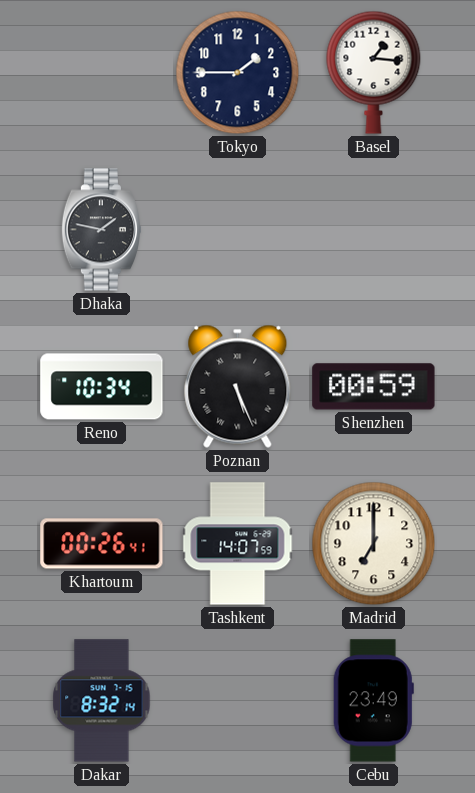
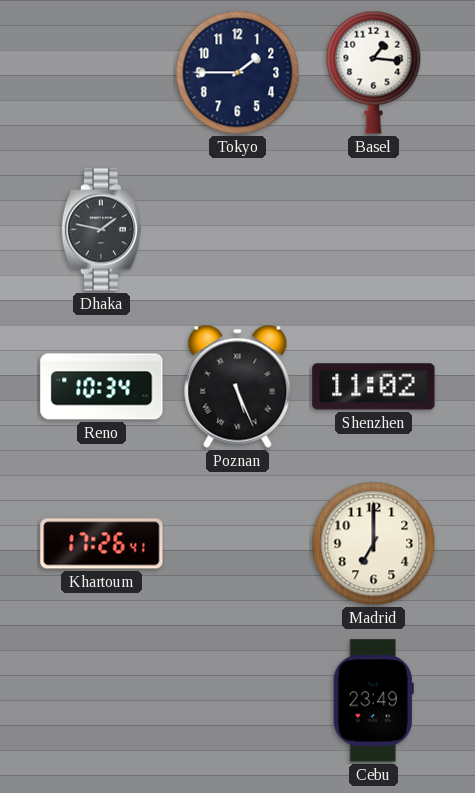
Shenzhen: 00:59 -> 11:02
Khartoum: 00:26 -> 17:26
Tashkent: 14:07 -> none
Dakar: 8:32 -> none
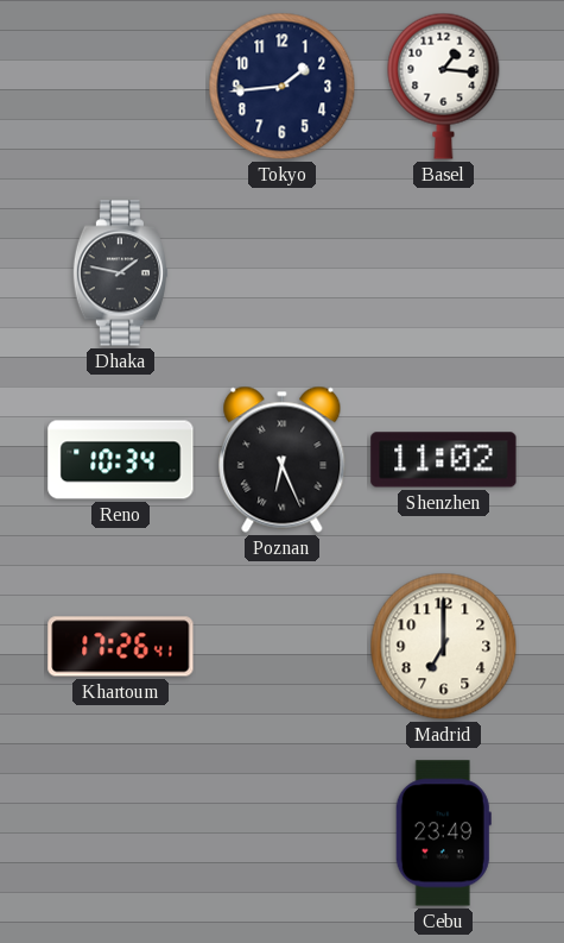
Tokyo: 1:45 -> 1:44
Poznan: 5:26 -> 6:26
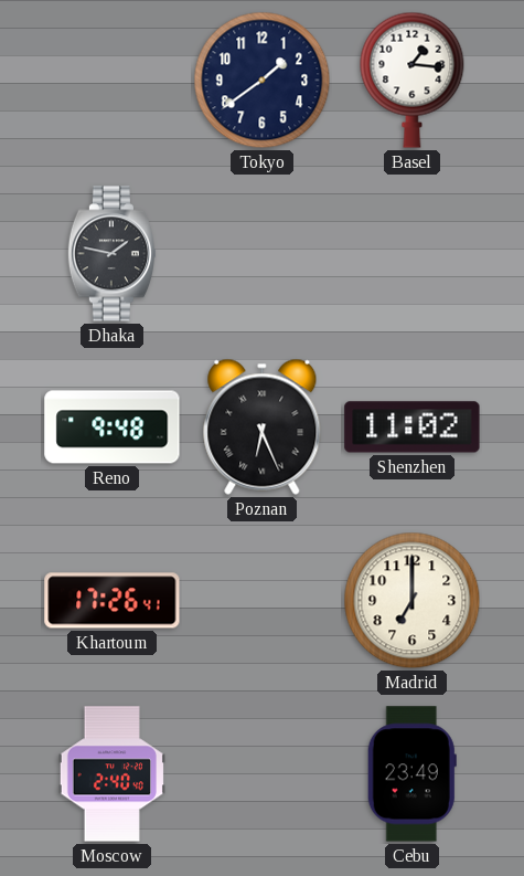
Tokyo: 1:44 -> 1:39
Reno: 10:34 -> 9:48
Moscow: none -> 2:40
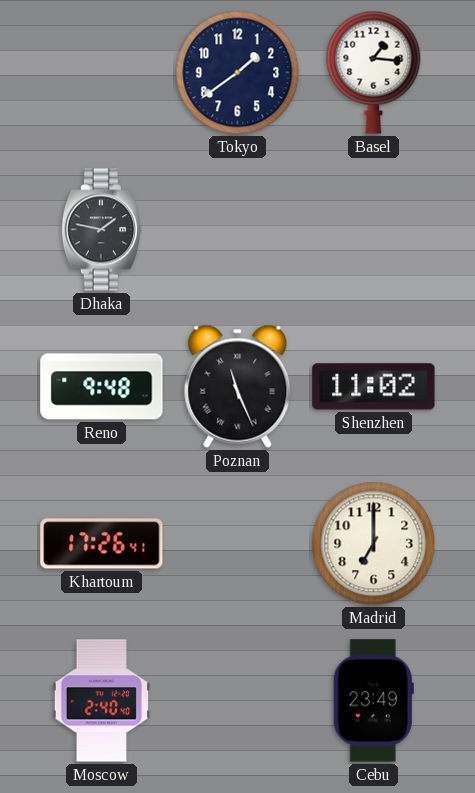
Poznan: 6:26 -> 11:26
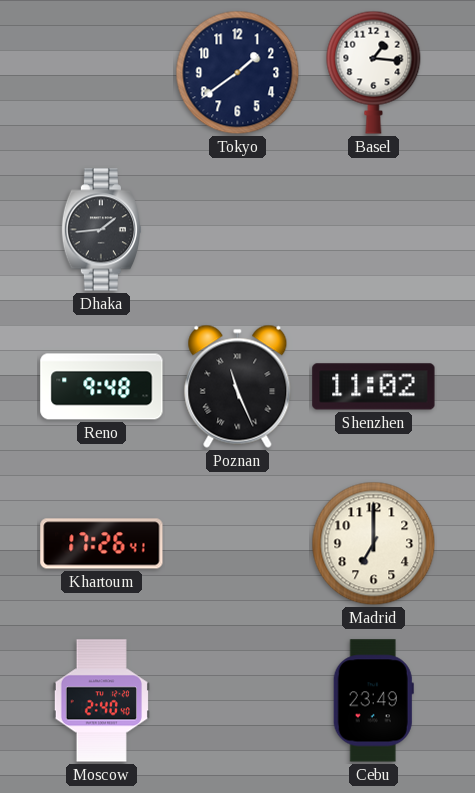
Dhaka: 1:47 -> 1:44
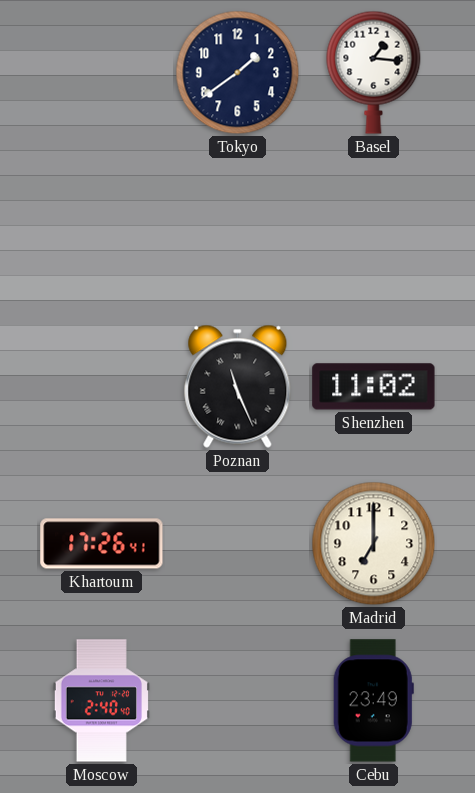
Dhaka: 1:44 -> none
Reno: 9:48 -> none
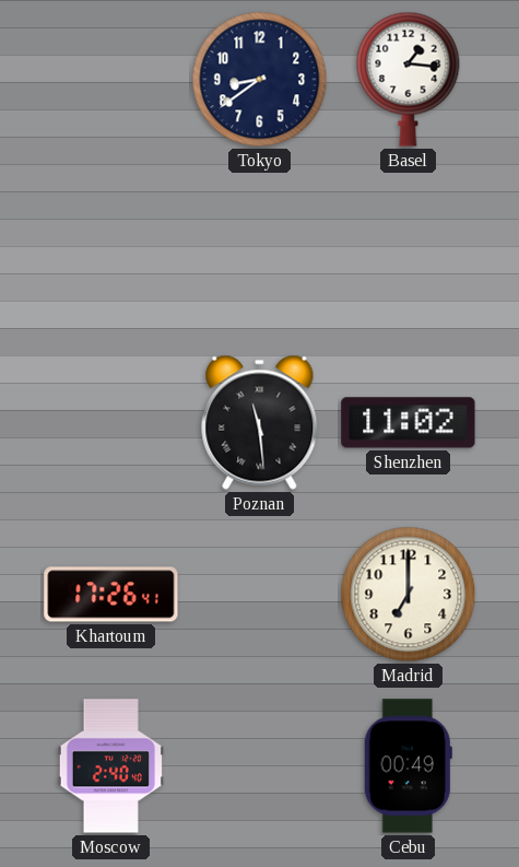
Tokyo: 1:39 -> 8:39
Poznan: 11:26 -> 11:29
Cebu: 23:49 -> 00:49
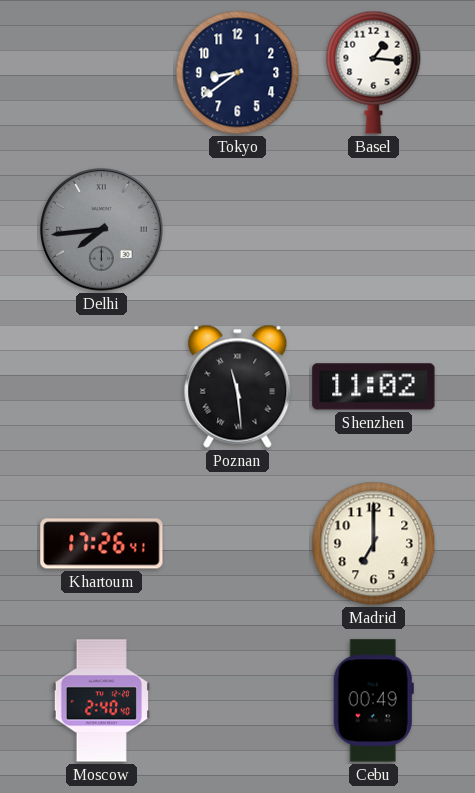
Delhi: none -> 7:44
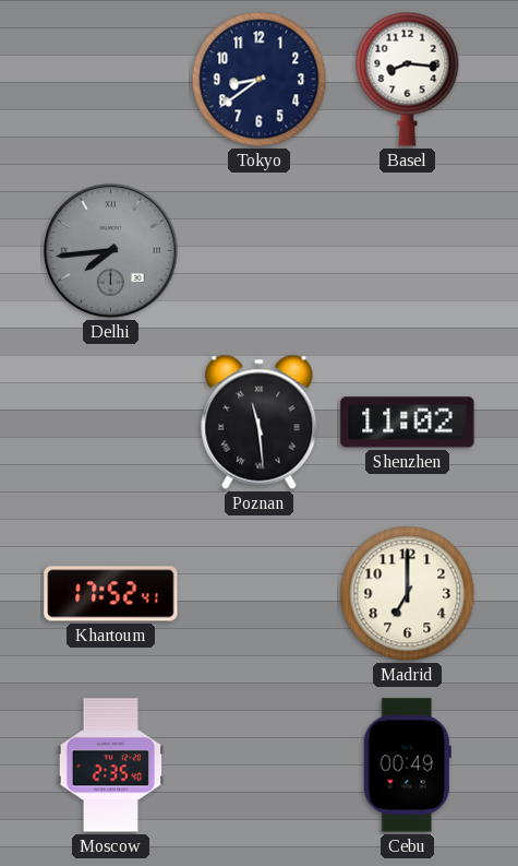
Basel: 1:16 -> 8:16
Khartoum: 17:26 -> 17:52
Moscow: 2:40 -> 2:35
